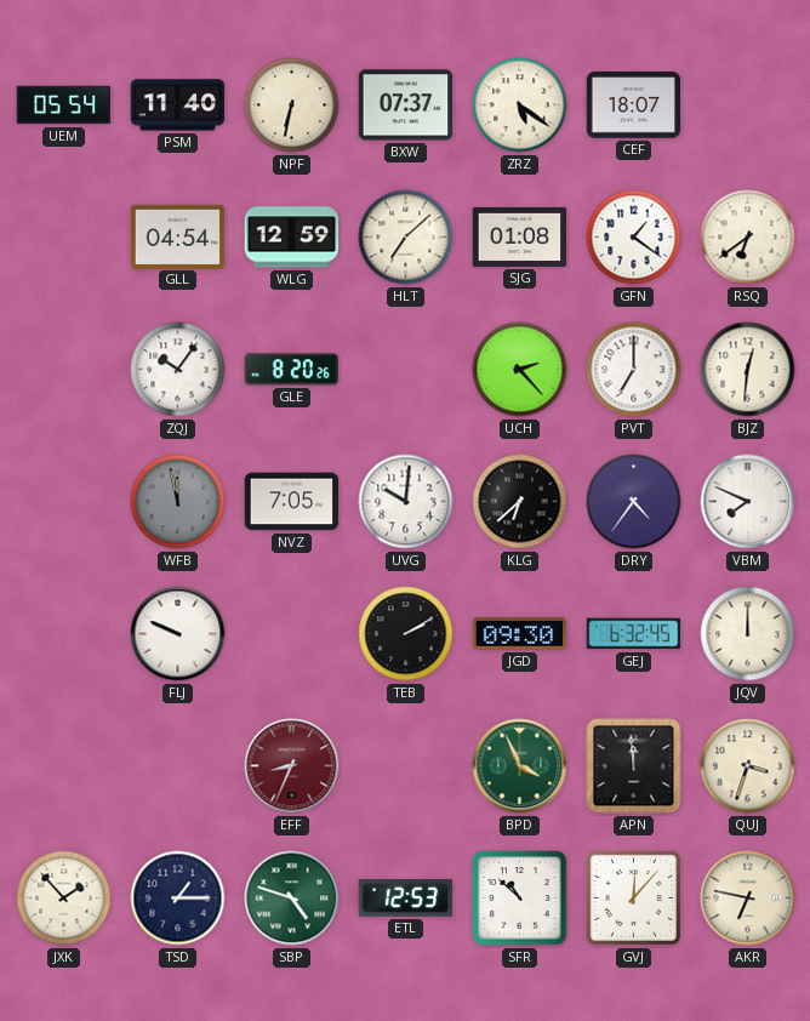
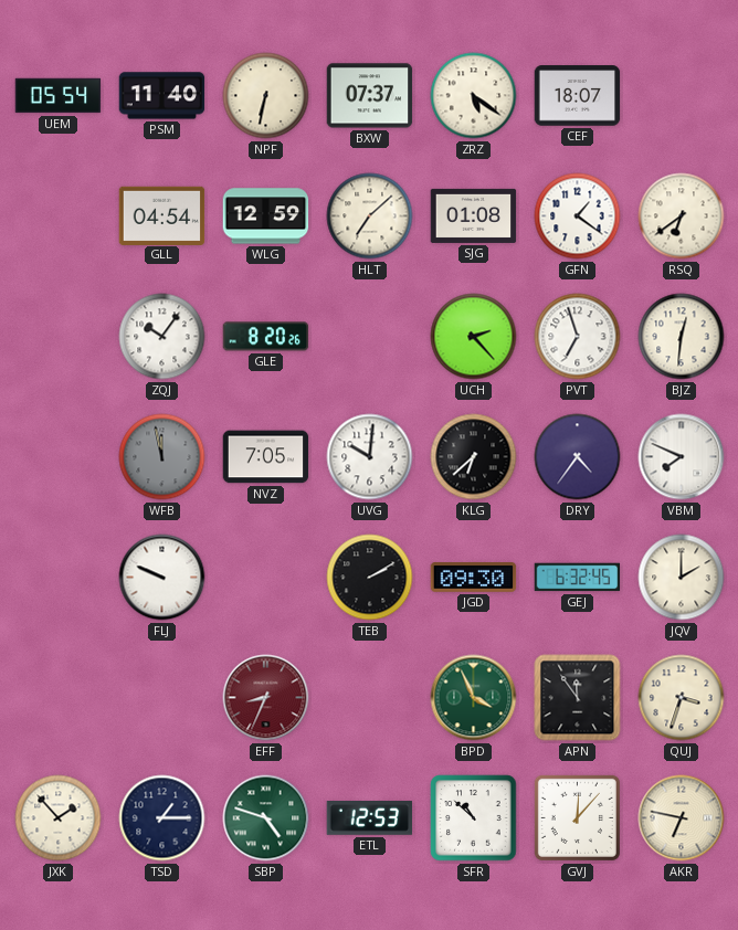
PVT: 7:00 -> 6:57
JQV: 12:00 -> 2:00
APN: 11:59 -> 11:54
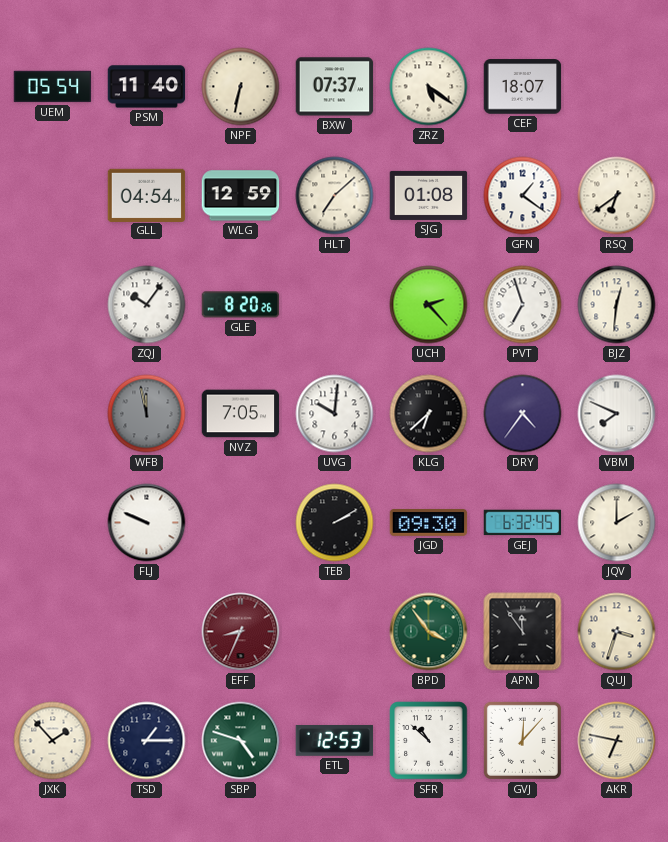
BPD: 3:56 -> 3:54
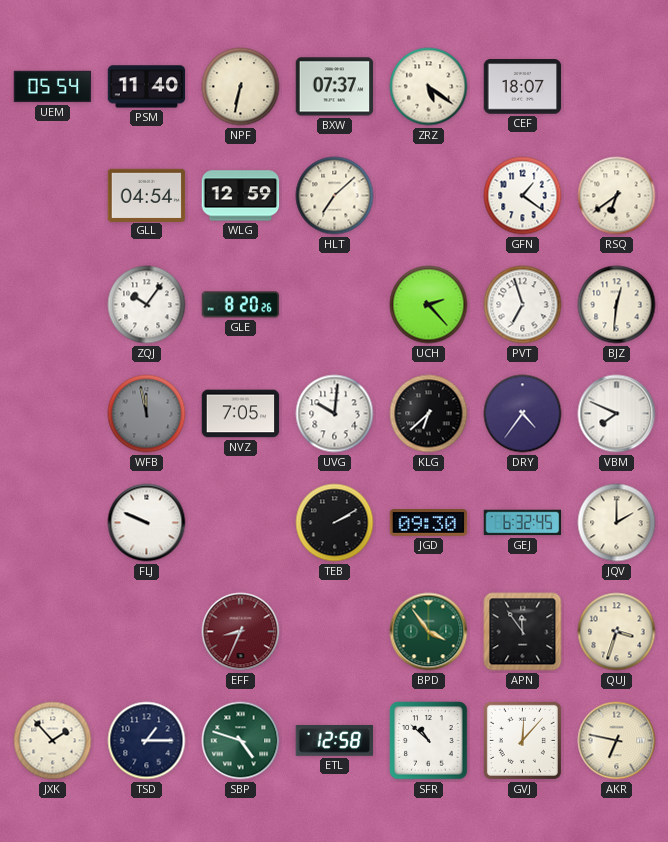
SJG: 01:08 -> none
ETL: 12:53 -> 12:58
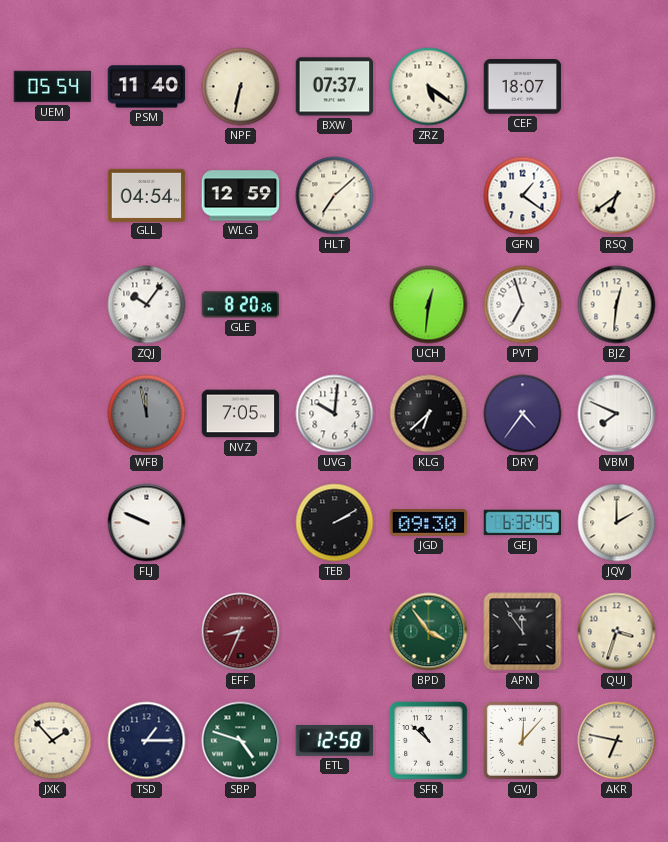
UCH: 2:23 -> 12:31
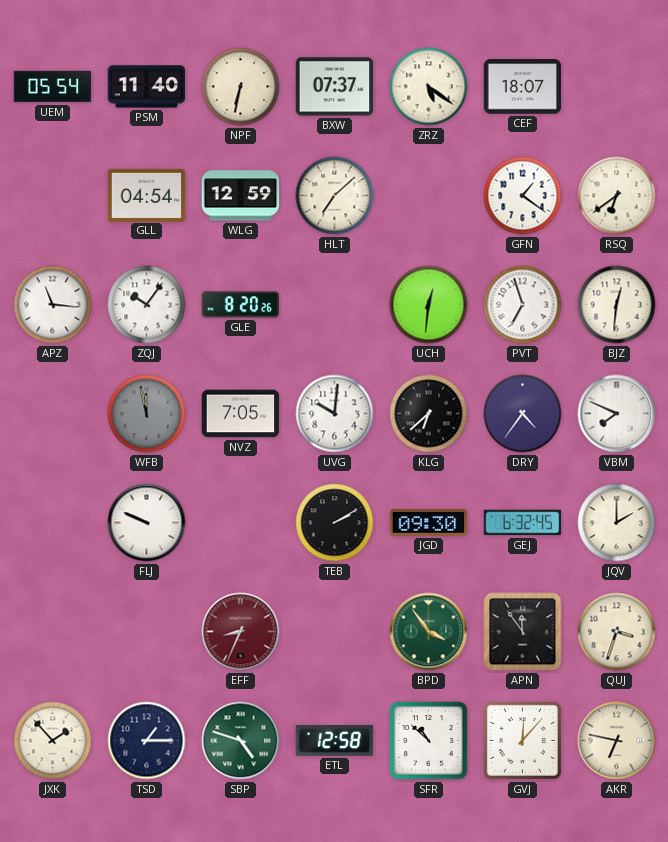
APZ: none -> 11:16
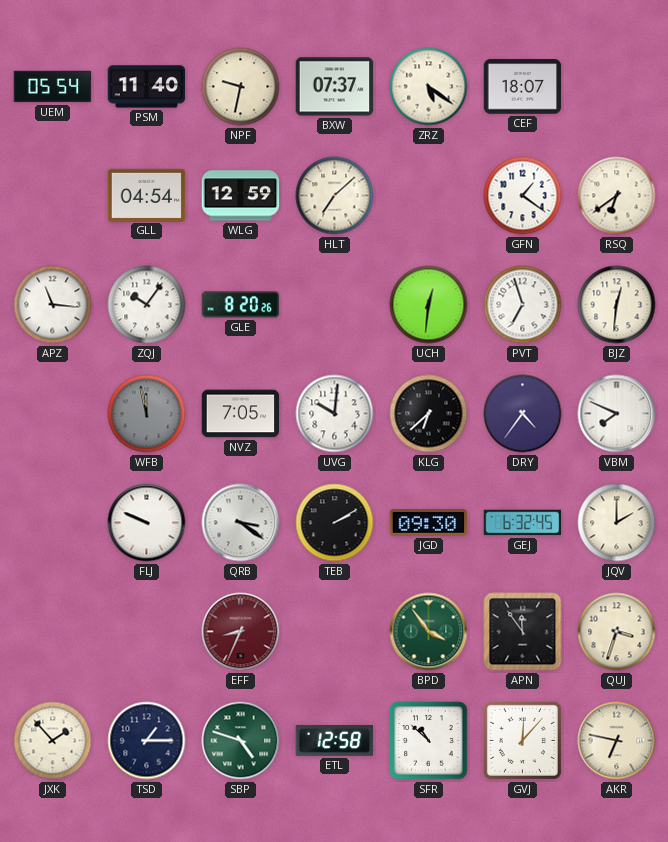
NPF: 6:32 -> 9:32
QRB: none -> 3:21
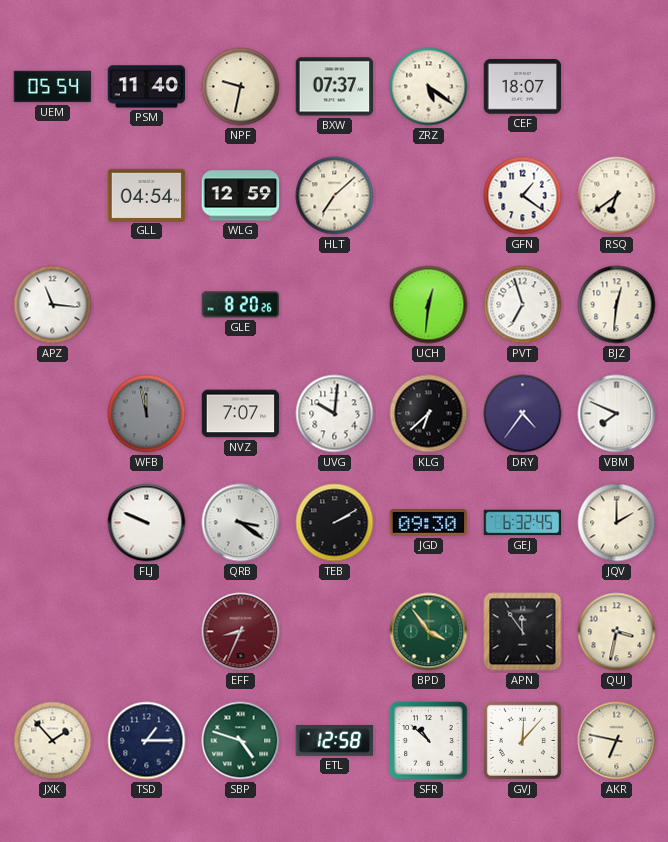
ZQJ: 10:06 -> none
NVZ: 7:05 -> 7:07
QUJ: 3:33 -> 3:32
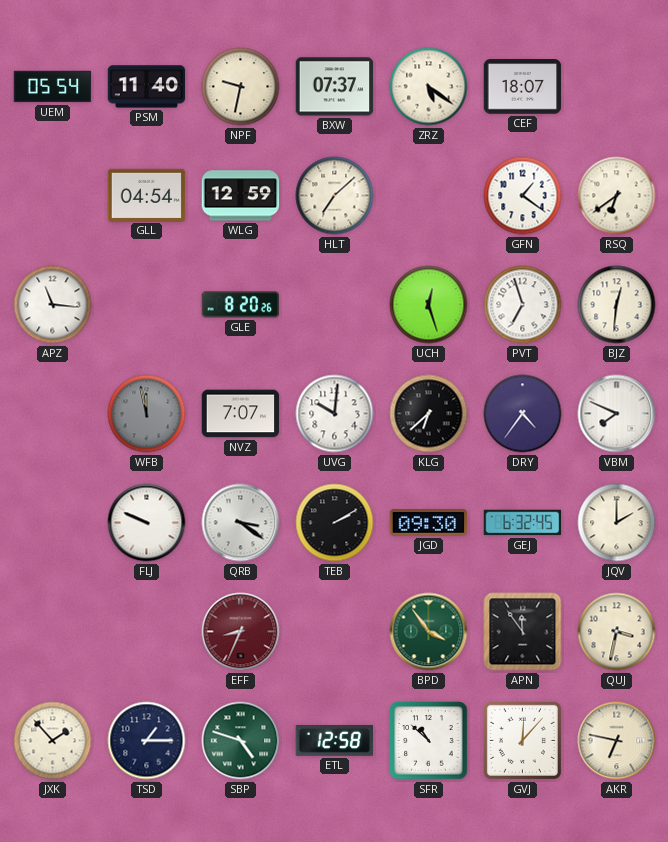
UCH: 12:31 -> 12:27
